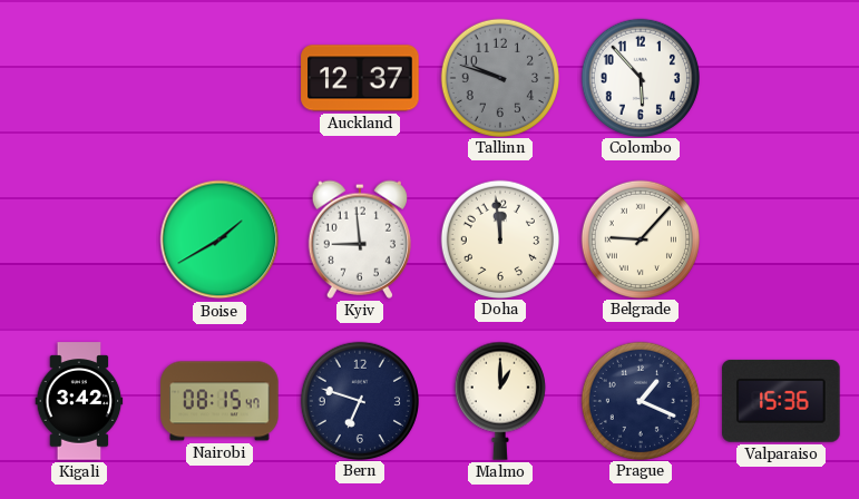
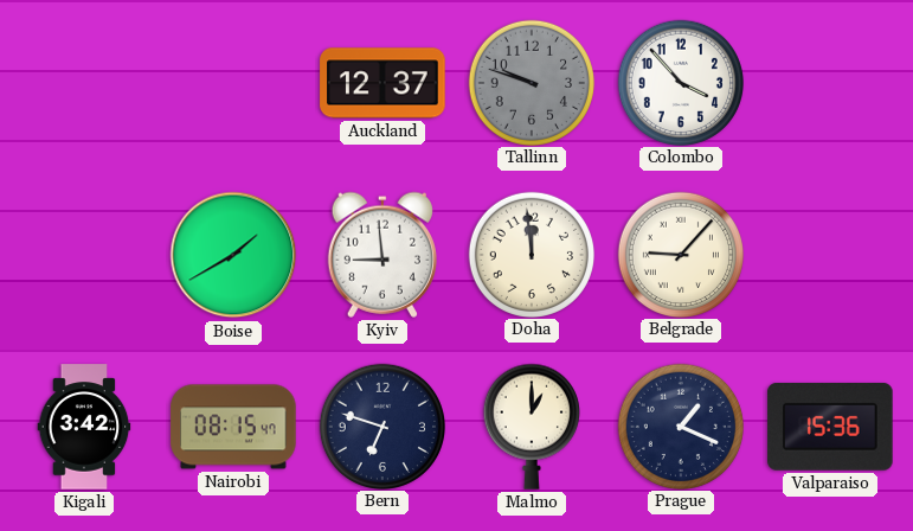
Colombo: 5:53 -> 3:53
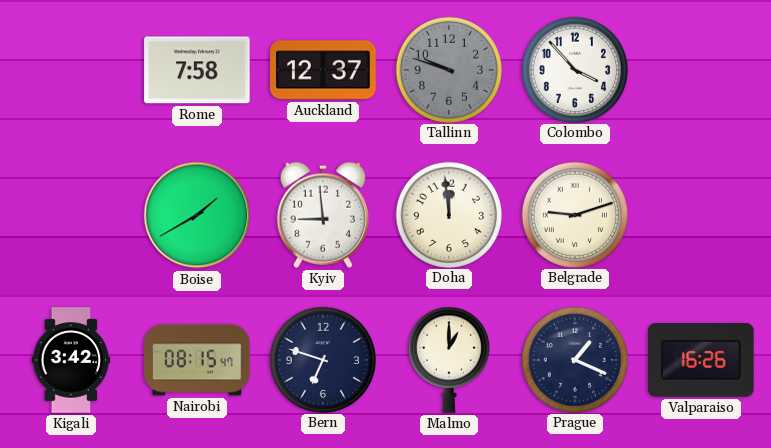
Rome: none -> 7:58
Belgrade: 9:07 -> 9:12
Valparaiso: 15:36 -> 16:26
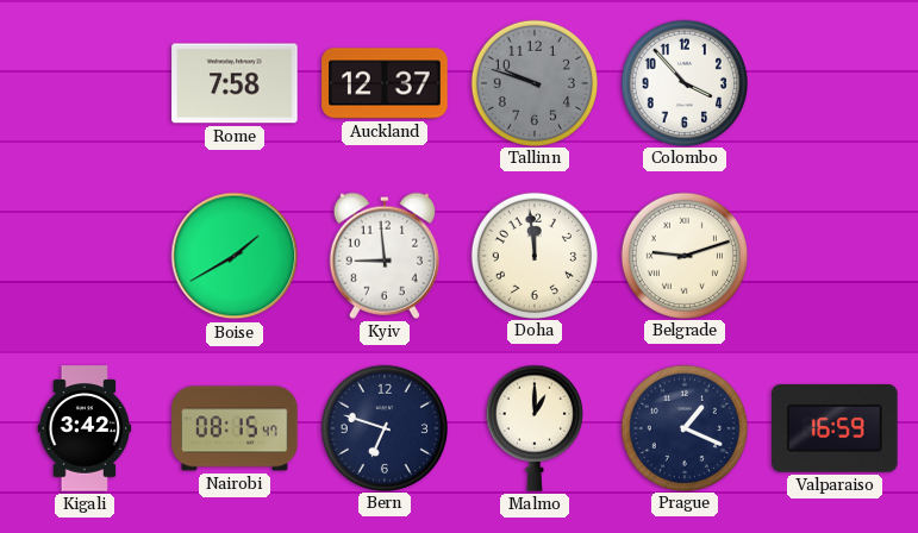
Valparaiso: 16:26 -> 16:59
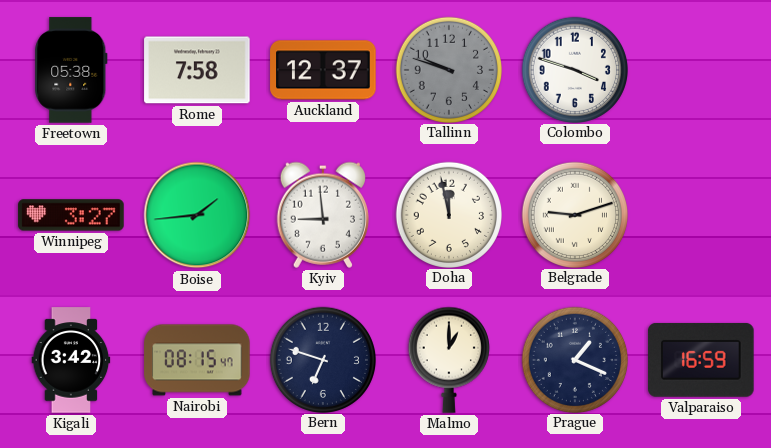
Freetown: none -> 05:38
Colombo: 3:53 -> 3:48
Winnipeg: none -> 3:27
Boise: 1:40 -> 1:44
Doha: 11:59 -> 11:58
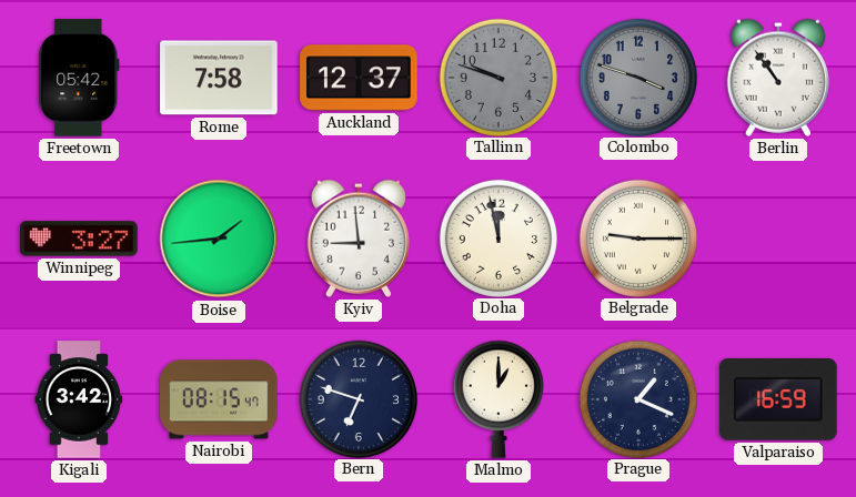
Freetown: 05:38 -> 05:42
Colombo dial: white -> grey
Berlin: none -> 10:54
Belgrade: 9:12 -> 9:15
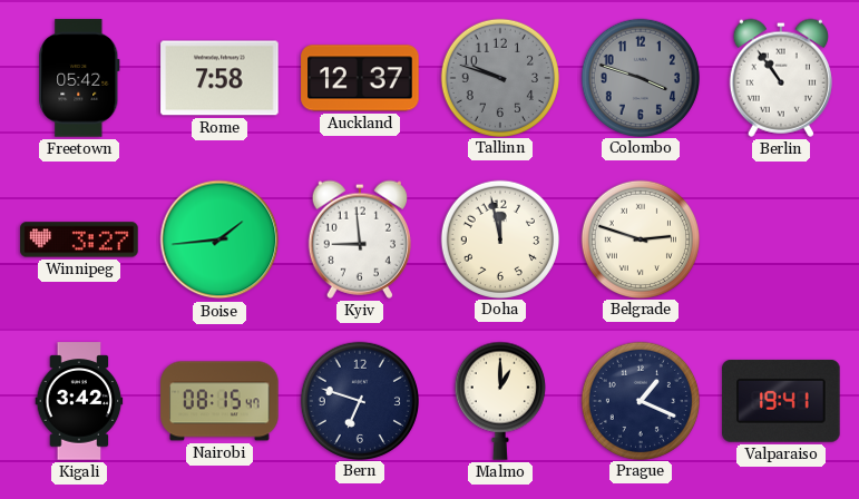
Belgrade: 9:15 -> 2:48
Valparaiso: 16:59 -> 19:41
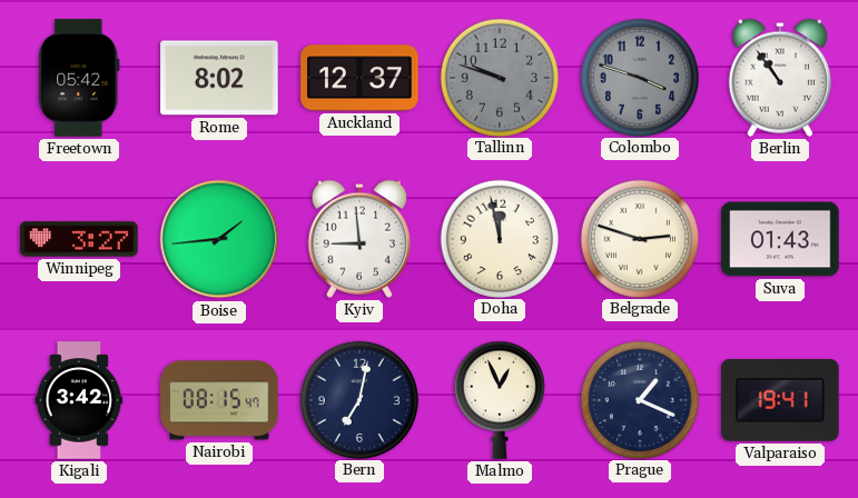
Rome: 7:58 -> 8:02
Suva: none -> 01:43
Bern: 6:48 -> 7:02
Malmo: 1:00 -> 12:56
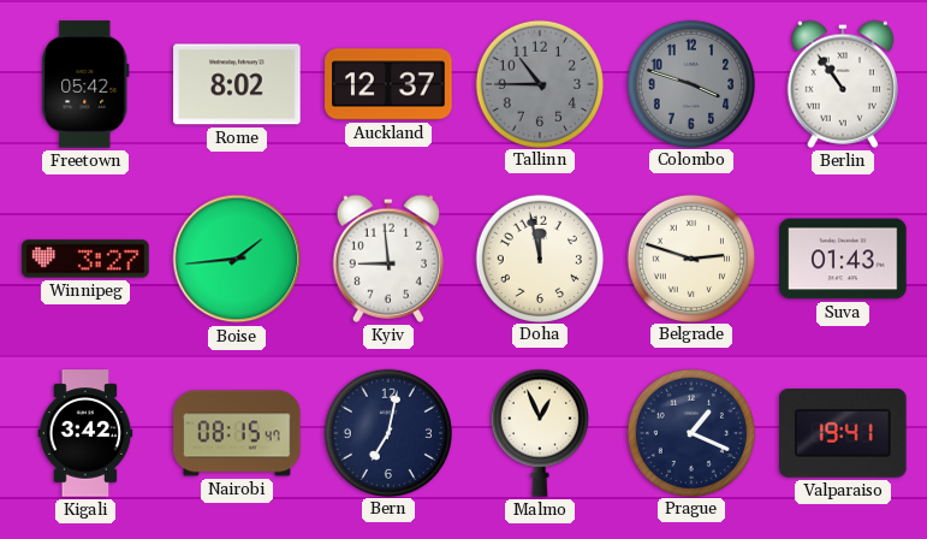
Tallinn: 9:48 -> 10:45
